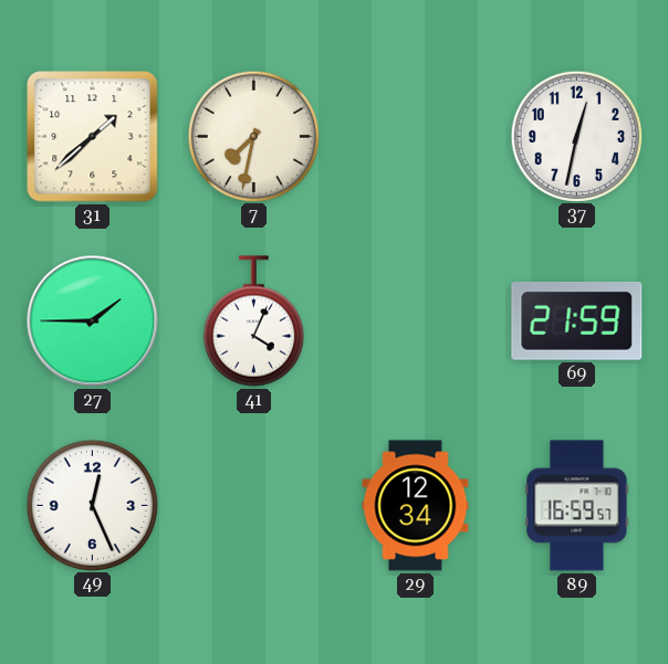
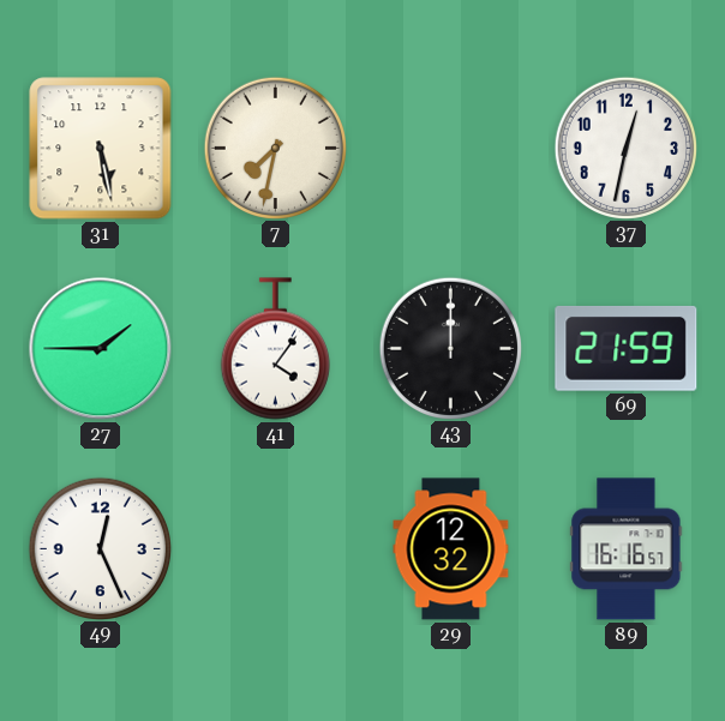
31: 1:38 -> 5:28
41: 4:04 -> 4:06
43: none -> 12:00
29: 12:34 -> 12:32
89: 16:59 -> 16:16
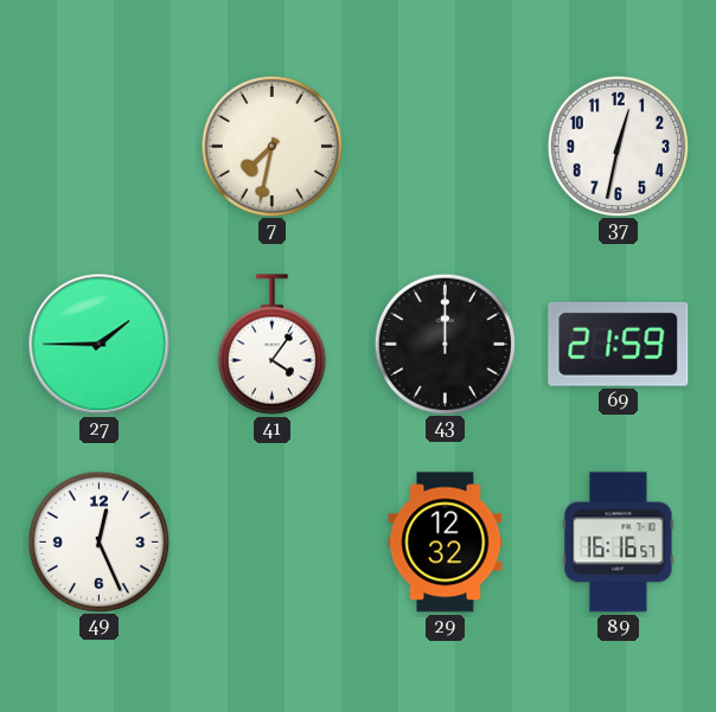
31: 5:28 -> none
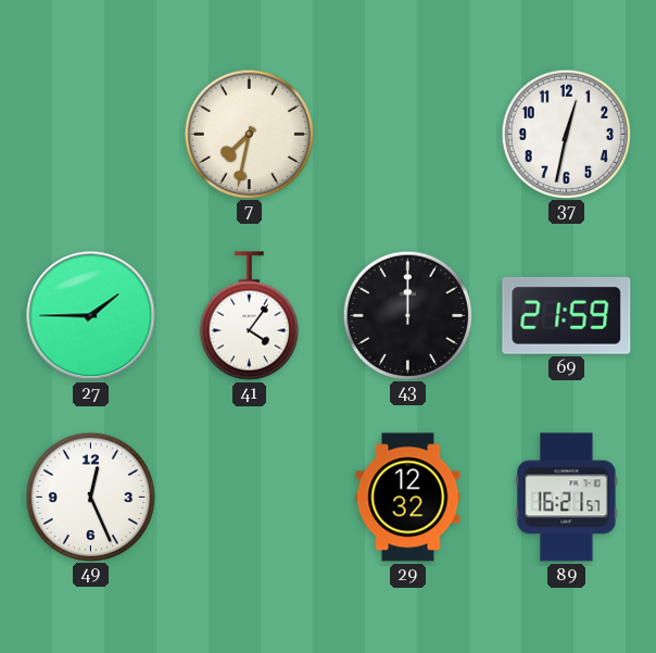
89: 16:16 -> 16:21
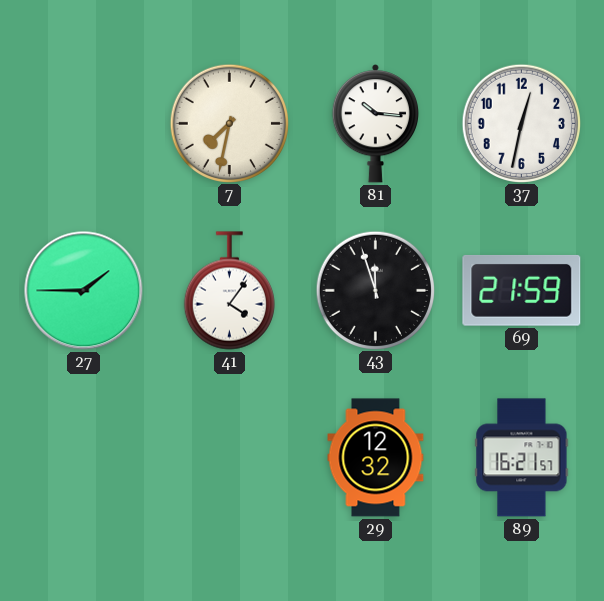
81: none -> 10:16
43: 12:00 -> 11:57
49: 12:26 -> none
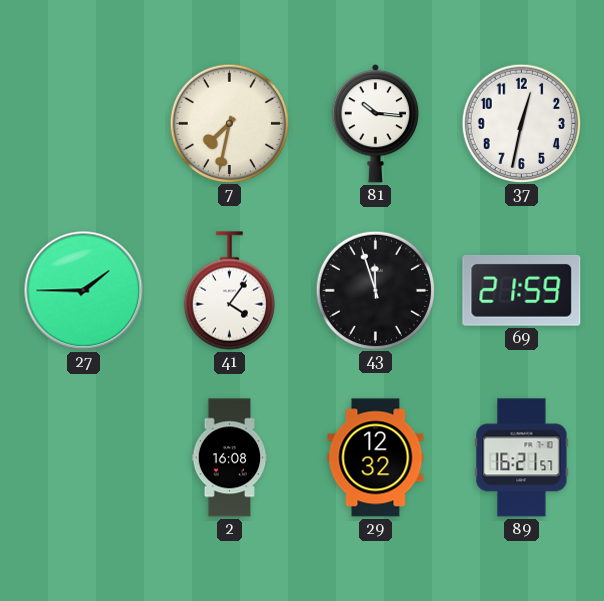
2: none -> 16:08
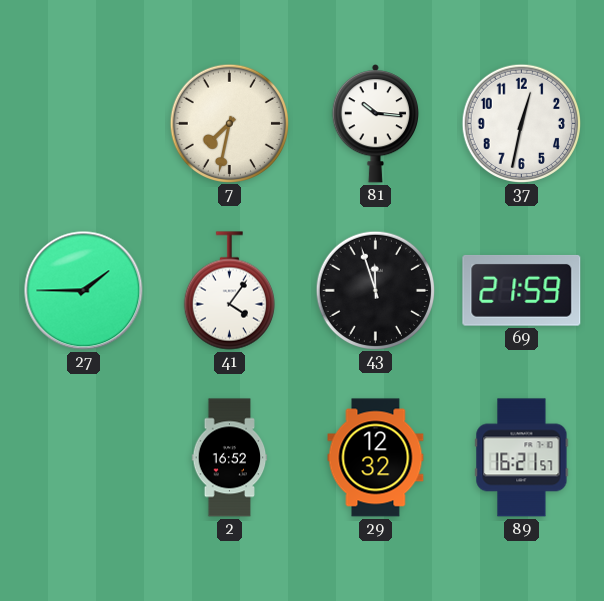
2: 16:08 -> 16:52
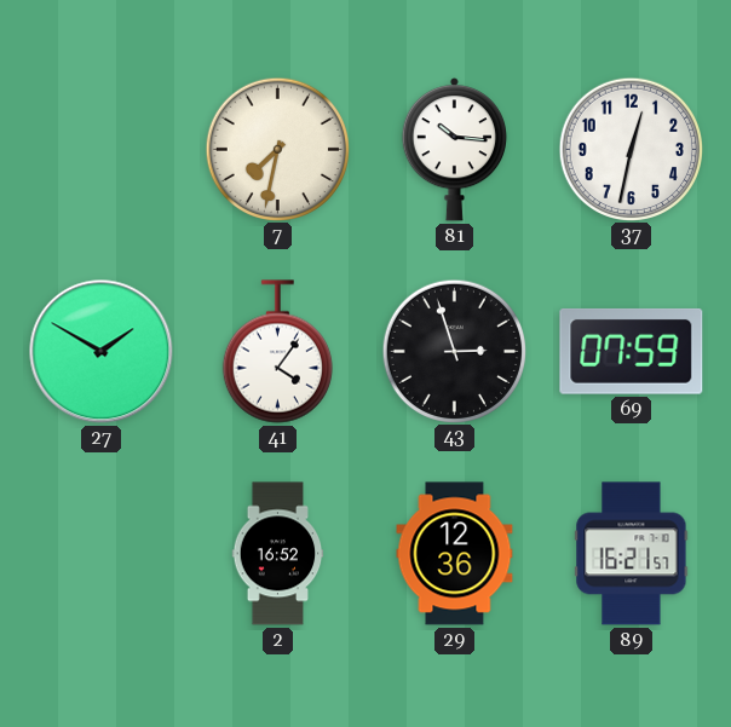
27: 1:45 -> 1:50
43: 11:57 -> 2:57
69: 21:59 -> 07:59
29: 12:32 -> 12:36
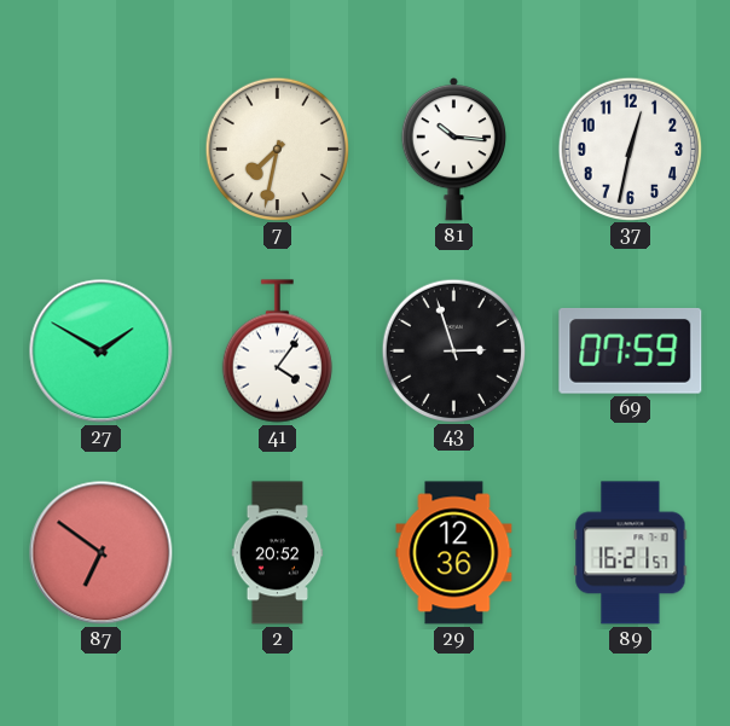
87: none -> 6:51
2: 16:52 -> 20:52
